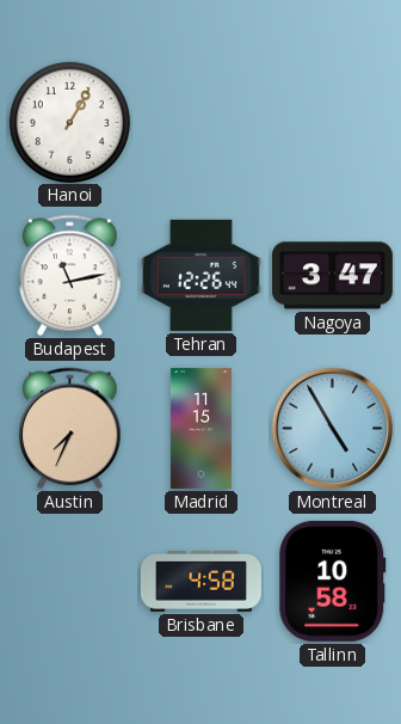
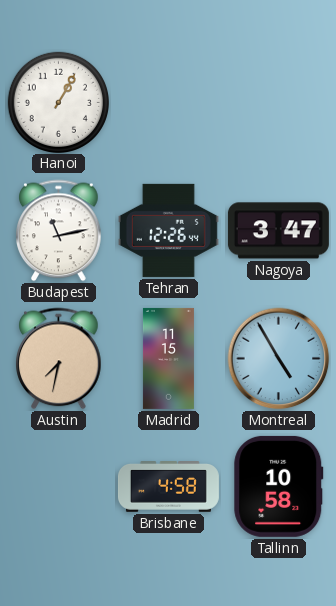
Austin: 7:34 -> 7:32
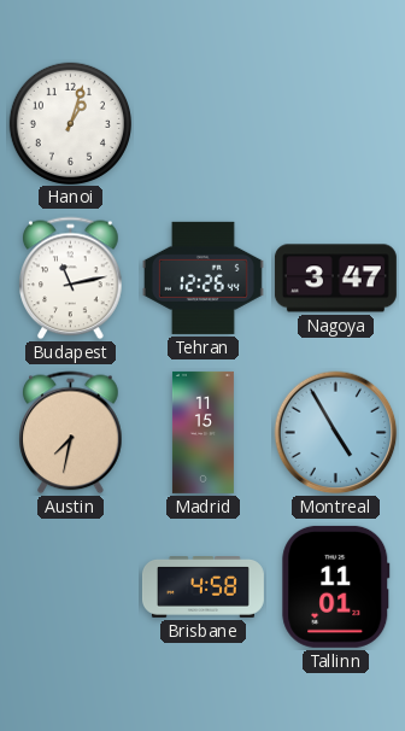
Hanoi: 1:05 -> 1:03
Tallinn: 10:58 -> 11:01
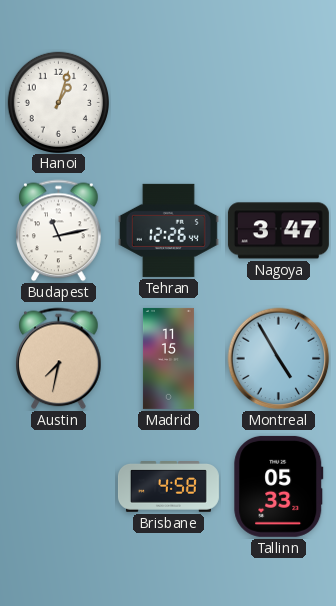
Tallinn: 11:01 -> 05:33
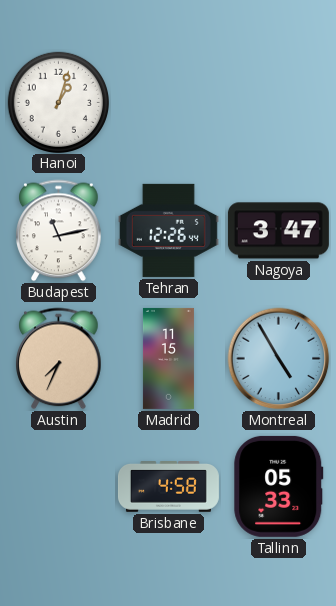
Austin: 7:32 -> 7:34
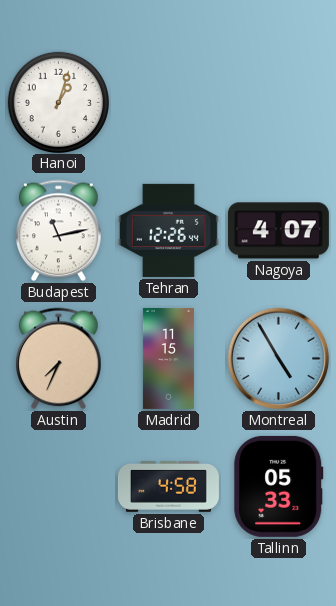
Nagoya: 3:47 -> 4:07
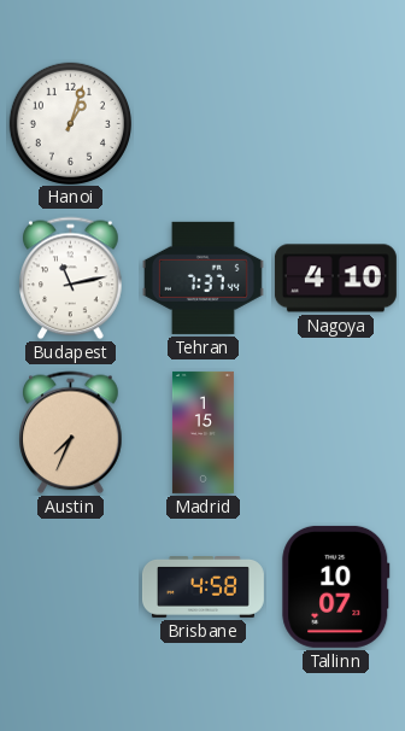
Tehran: 12:26 -> 7:37
Nagoya: 4:07 -> 4:10
Madrid: 11:15 -> 1:15
Montreal: 4:55 -> none
Tallinn: 05:33 -> 10:07
